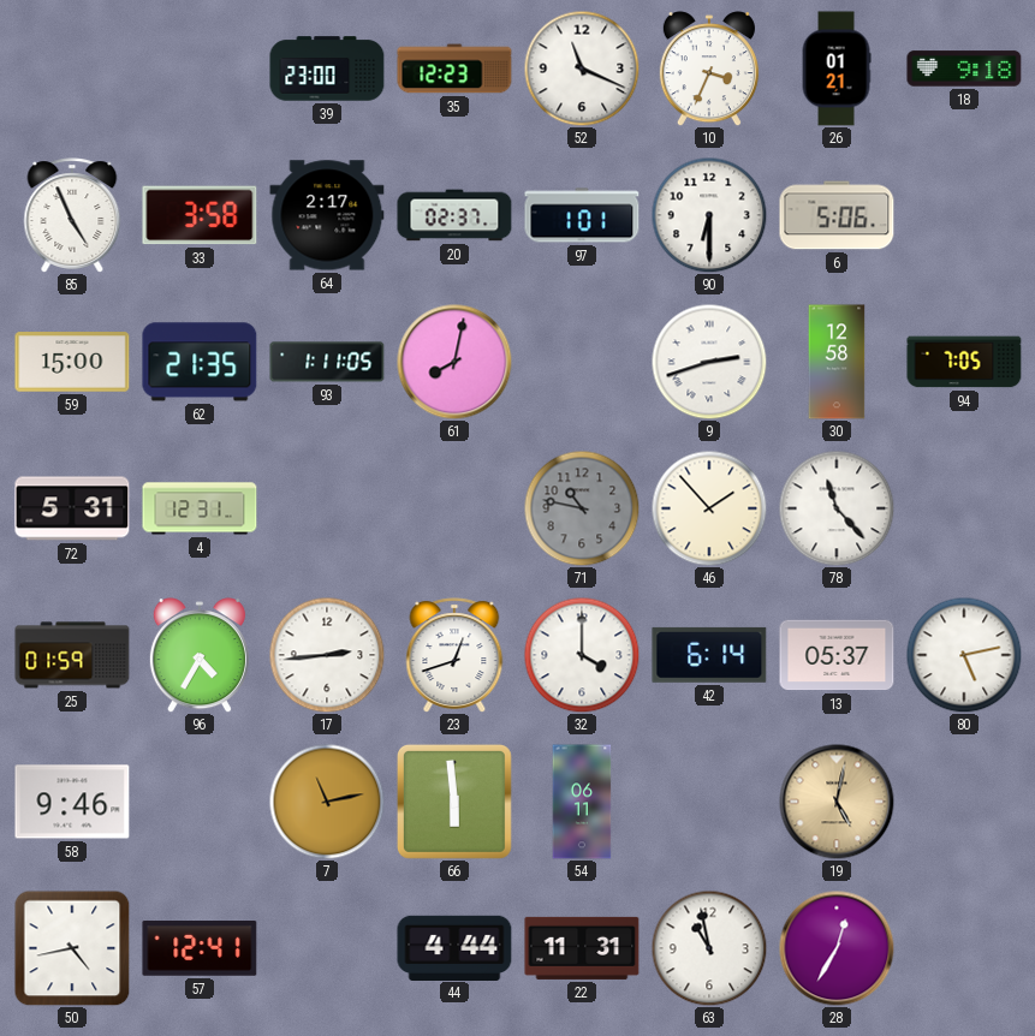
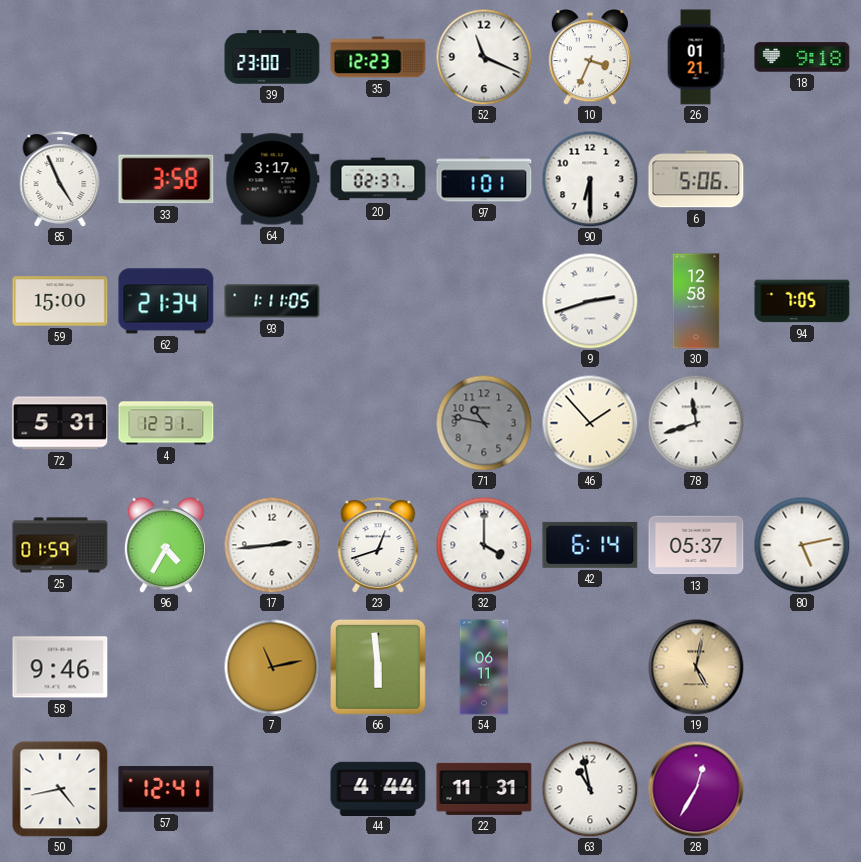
64: 2:17 -> 3:17
62: 21:35 -> 21:34
61: 8:02 -> none
78: 11:23 -> 11:42
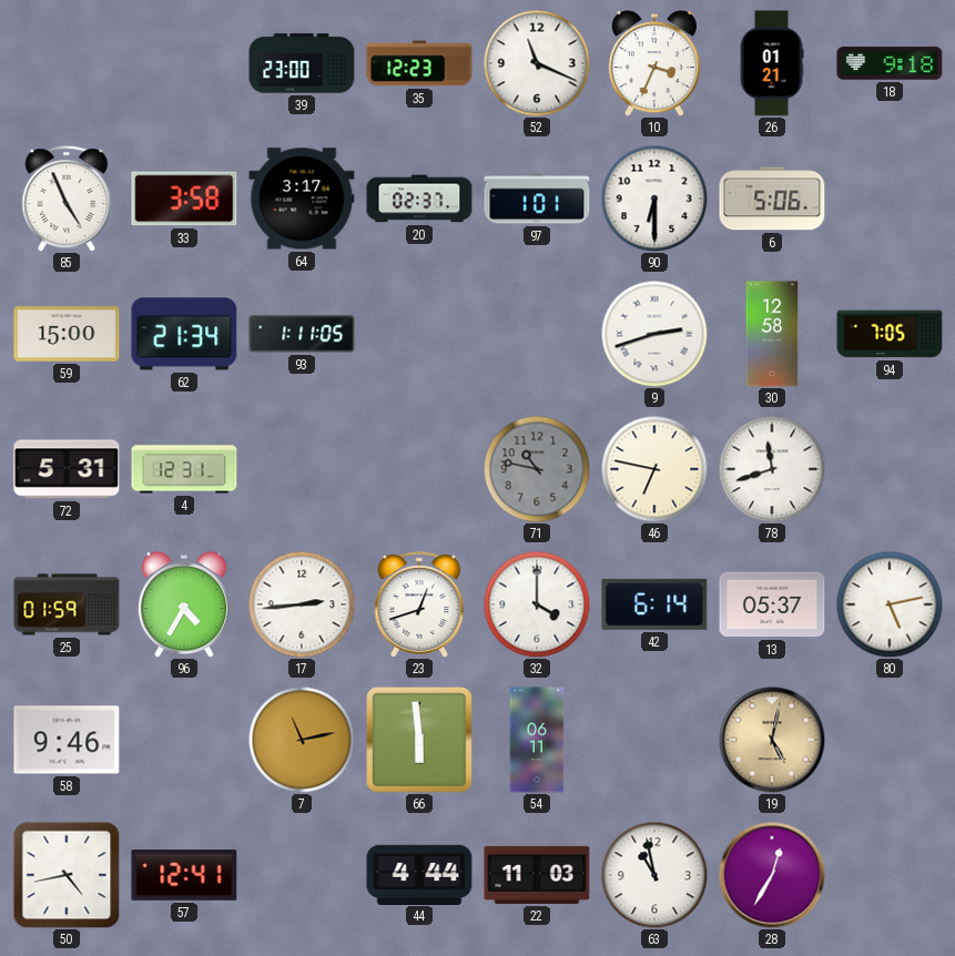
46: 1:53 -> 6:47
22: 11:31 -> 11:03
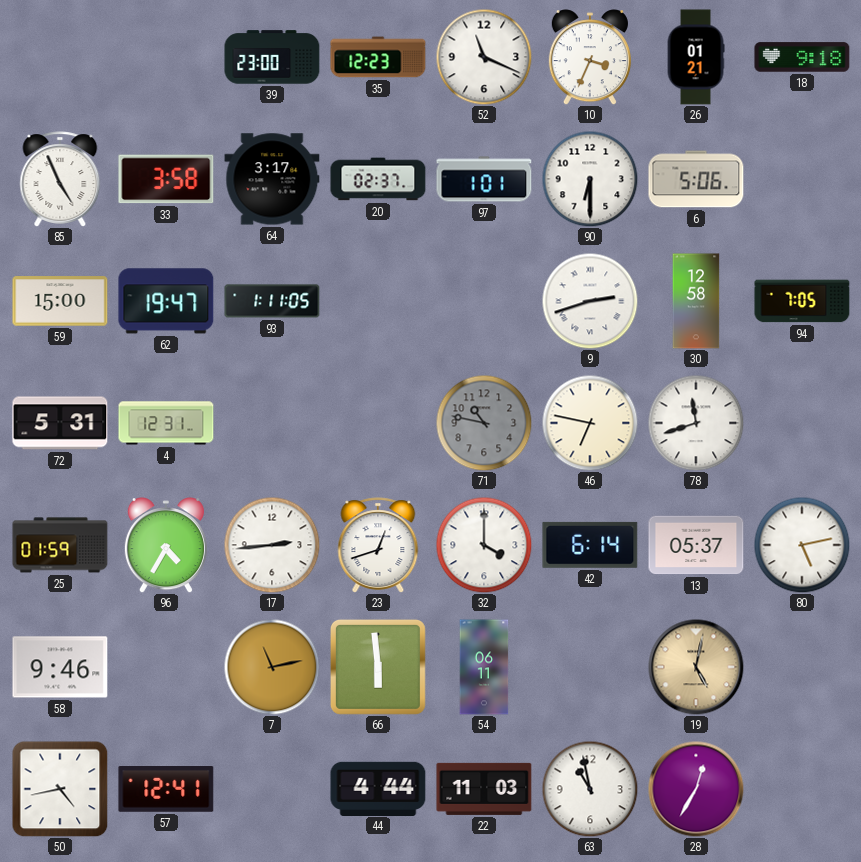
62: 21:34 -> 19:47
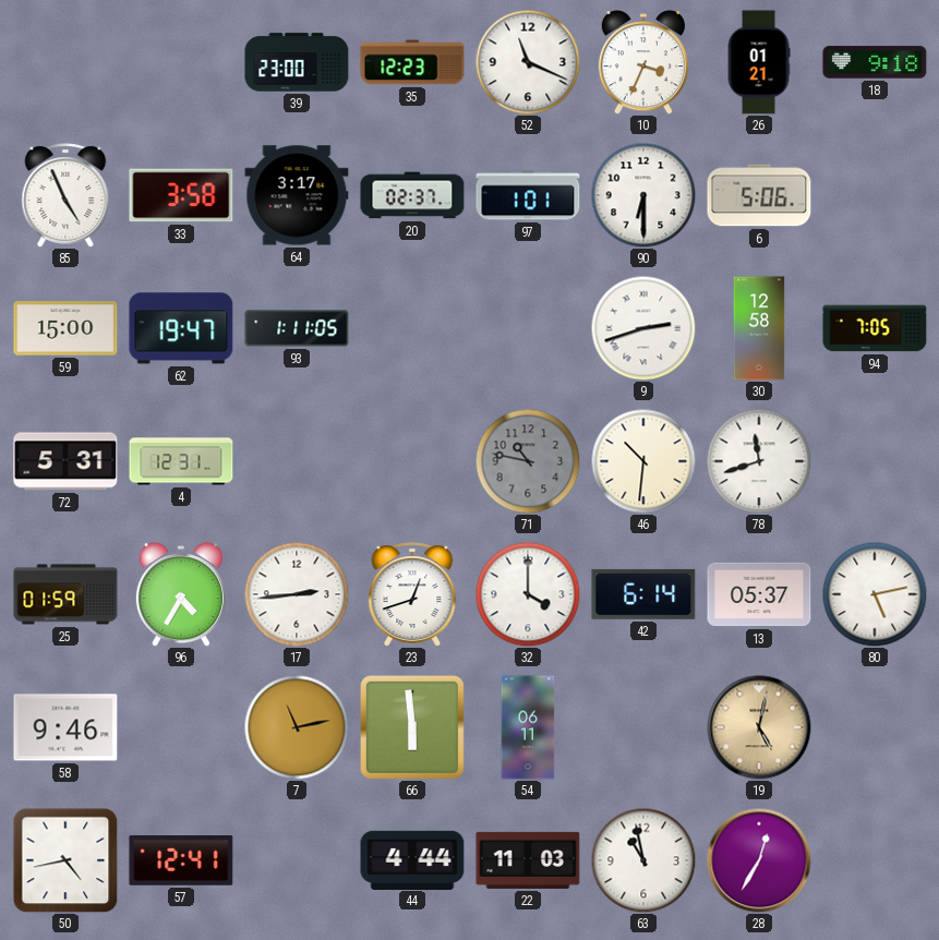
46: 6:47 -> 10:31
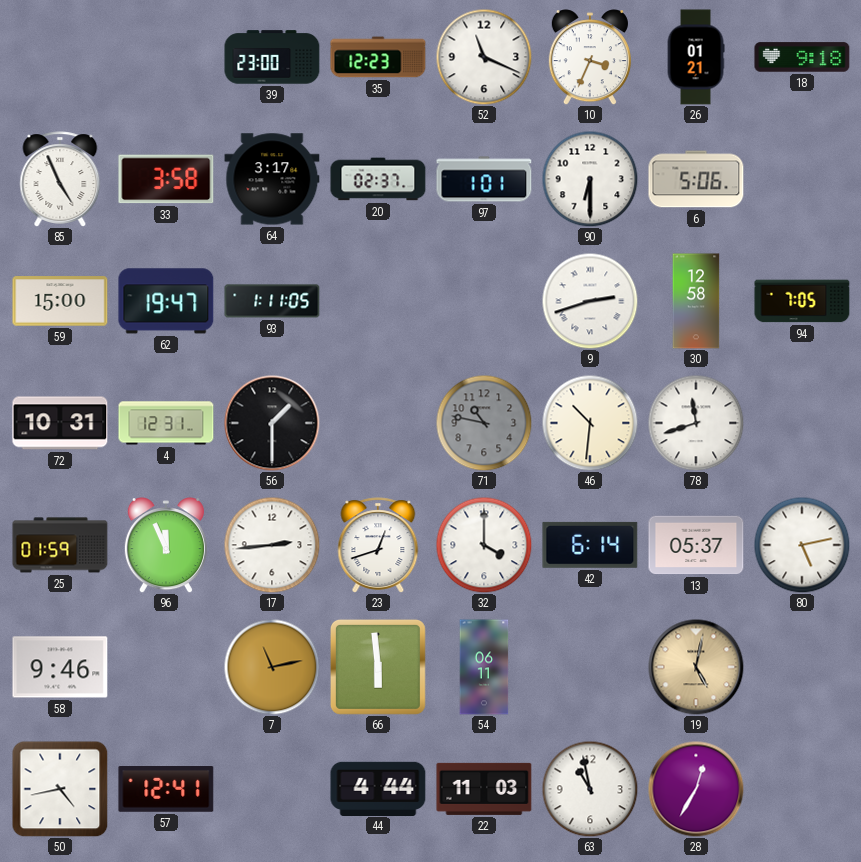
72: 5:31 -> 10:31
56: none -> 1:30
96: 4:35 -> 11:56
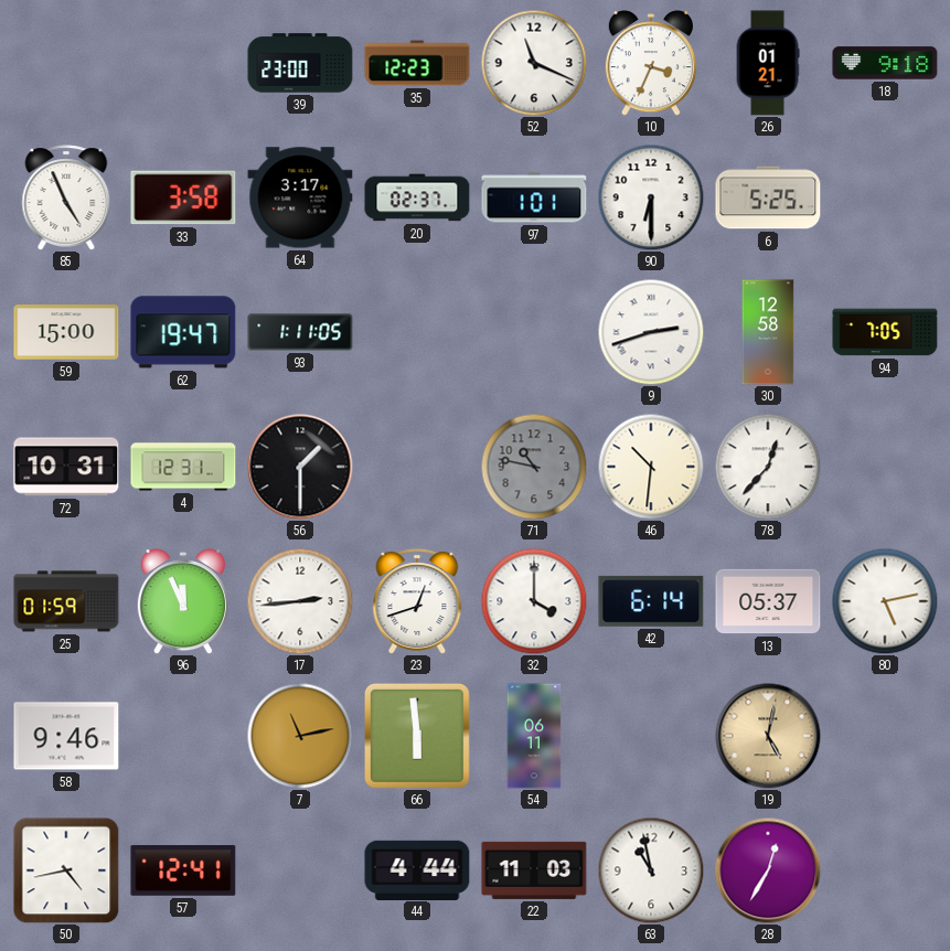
6: 5:06 -> 5:25
78: 11:42 -> 12:37
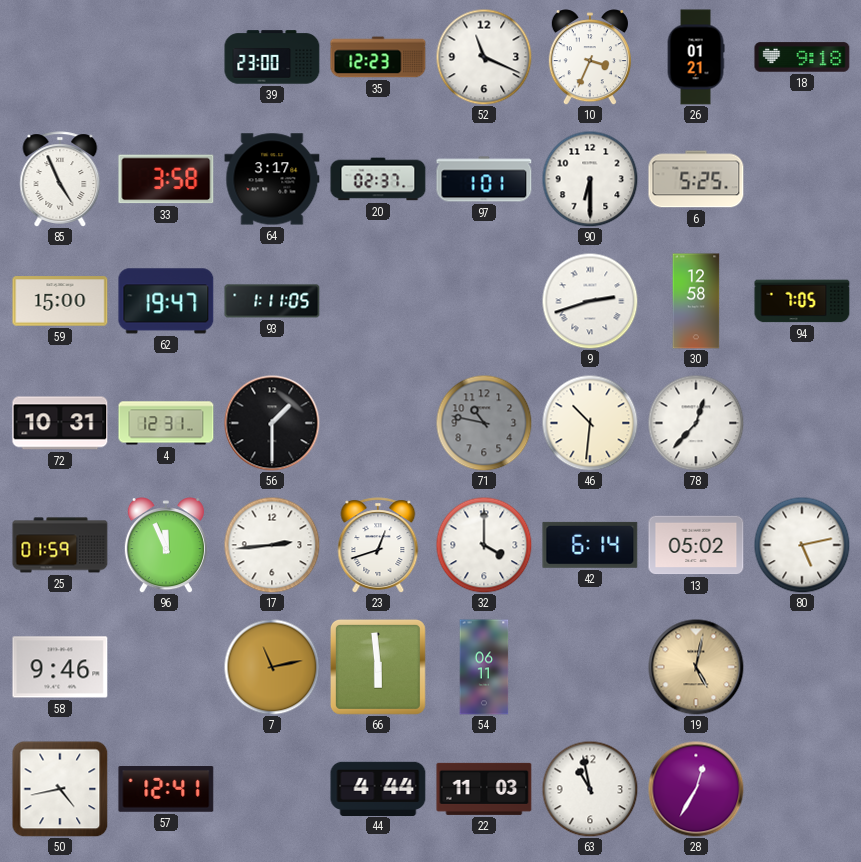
13: 05:37 -> 05:02
